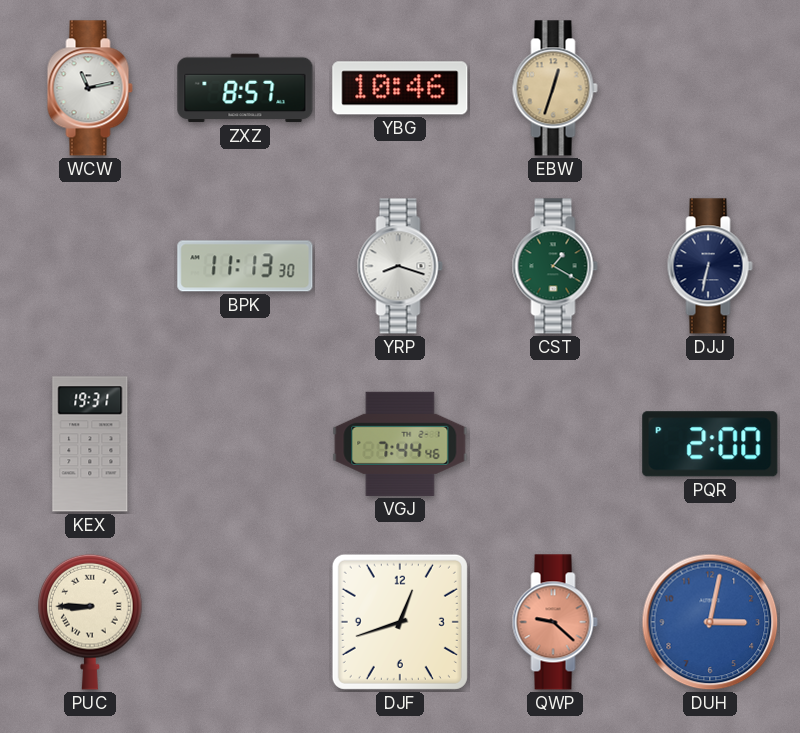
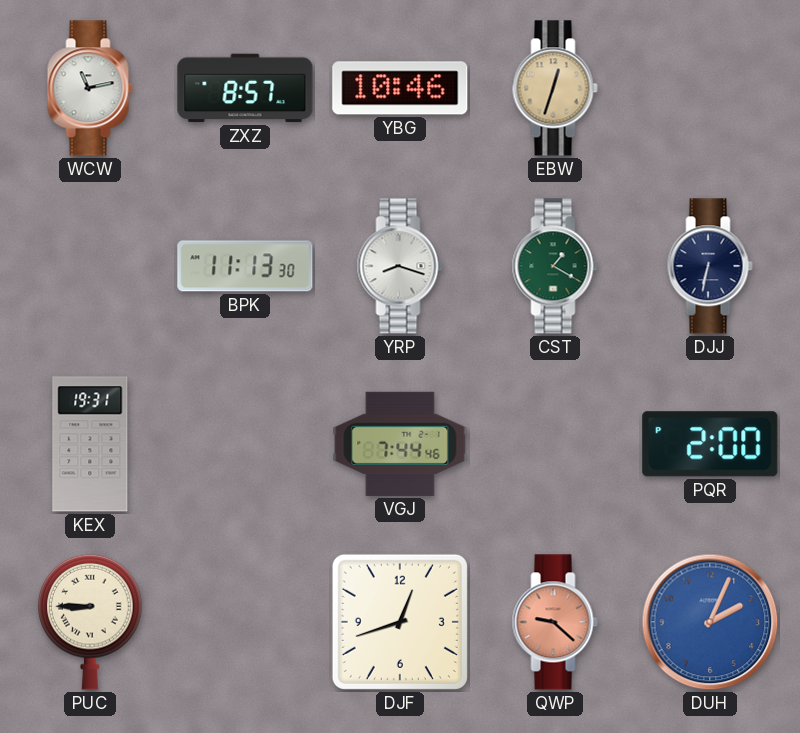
DUH: 3:02 -> 2:04
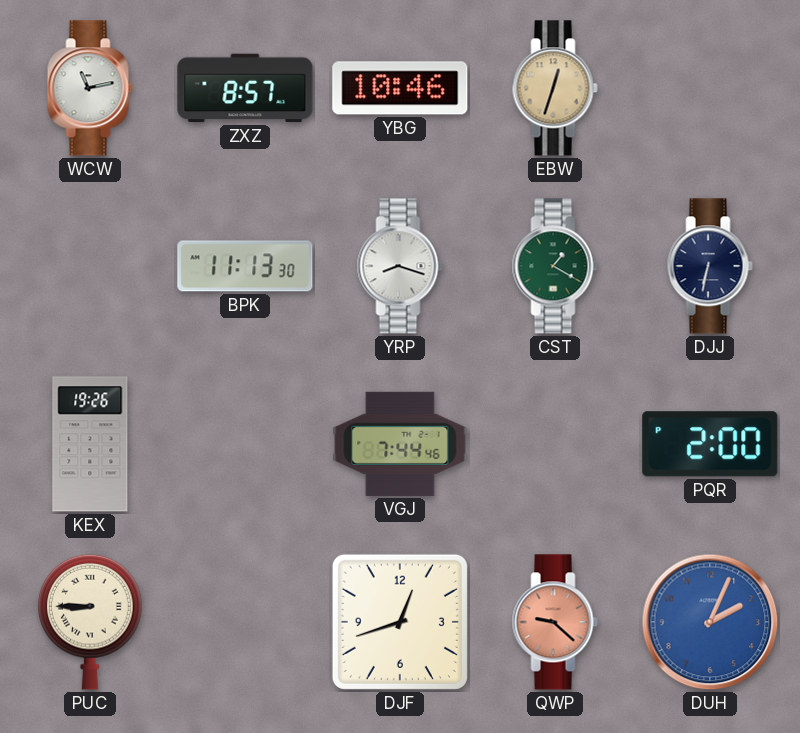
KEX: 19:31 -> 19:26
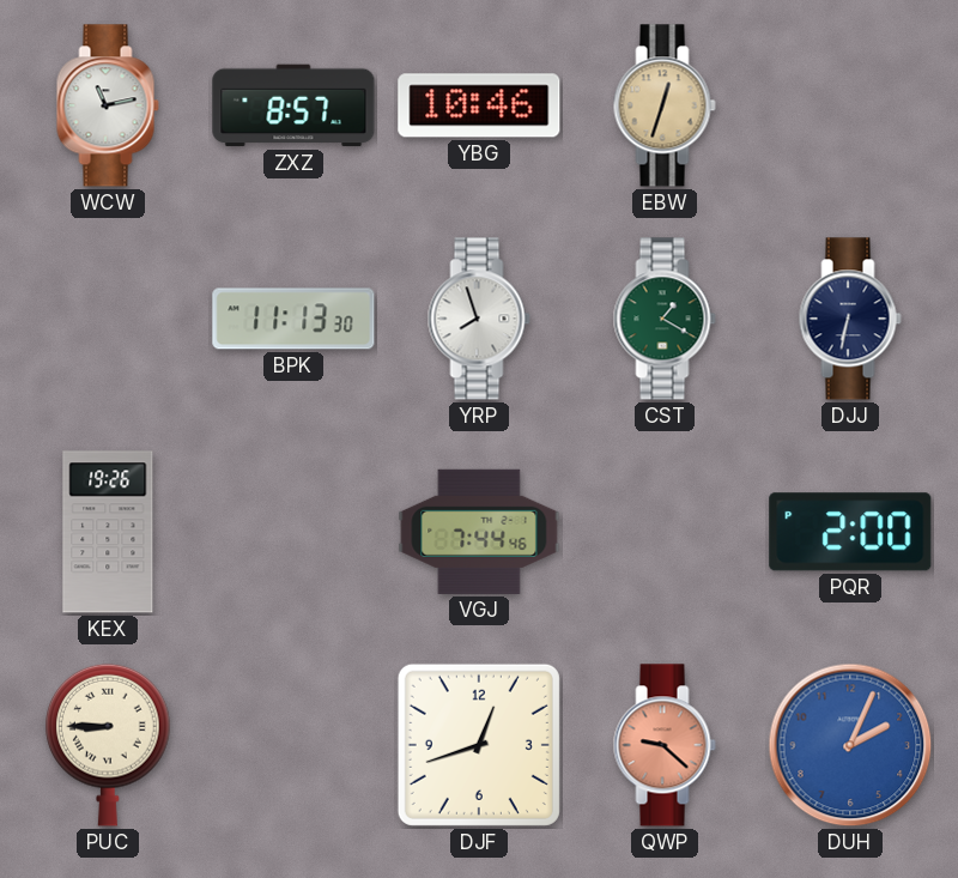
YRP: 8:18 -> 7:57
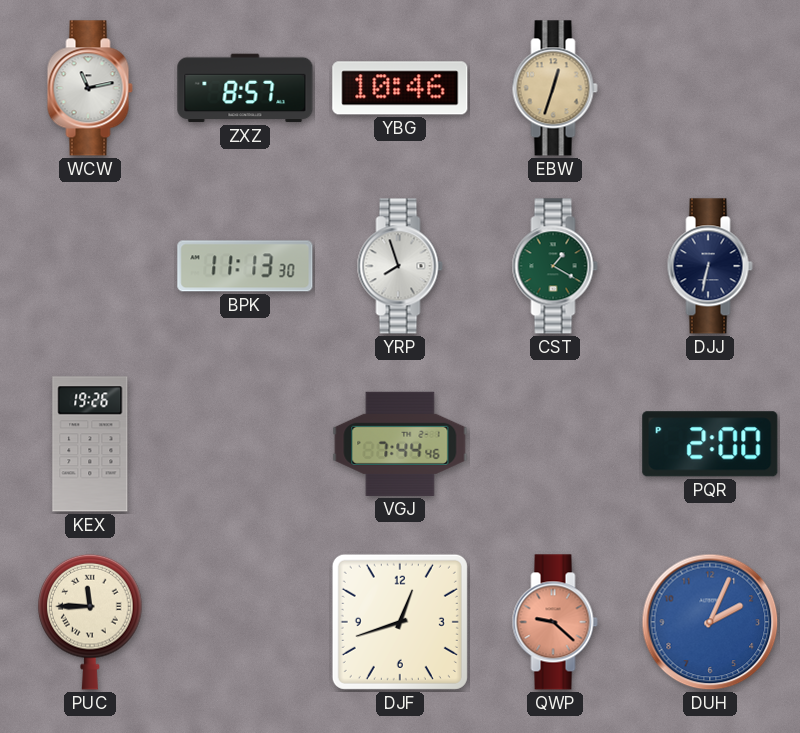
PUC: 8:45 -> 11:45
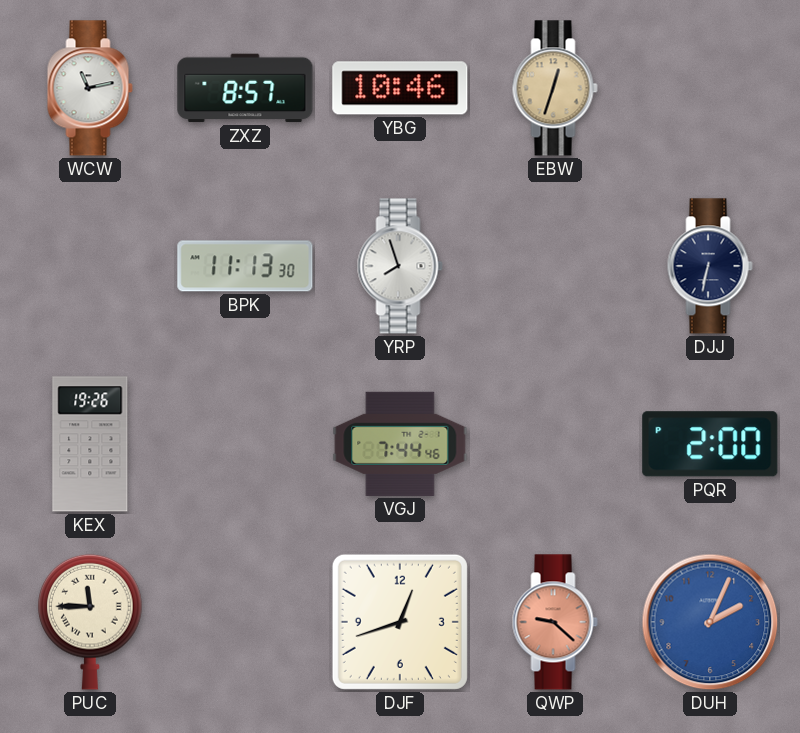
CST: 1:20 -> none
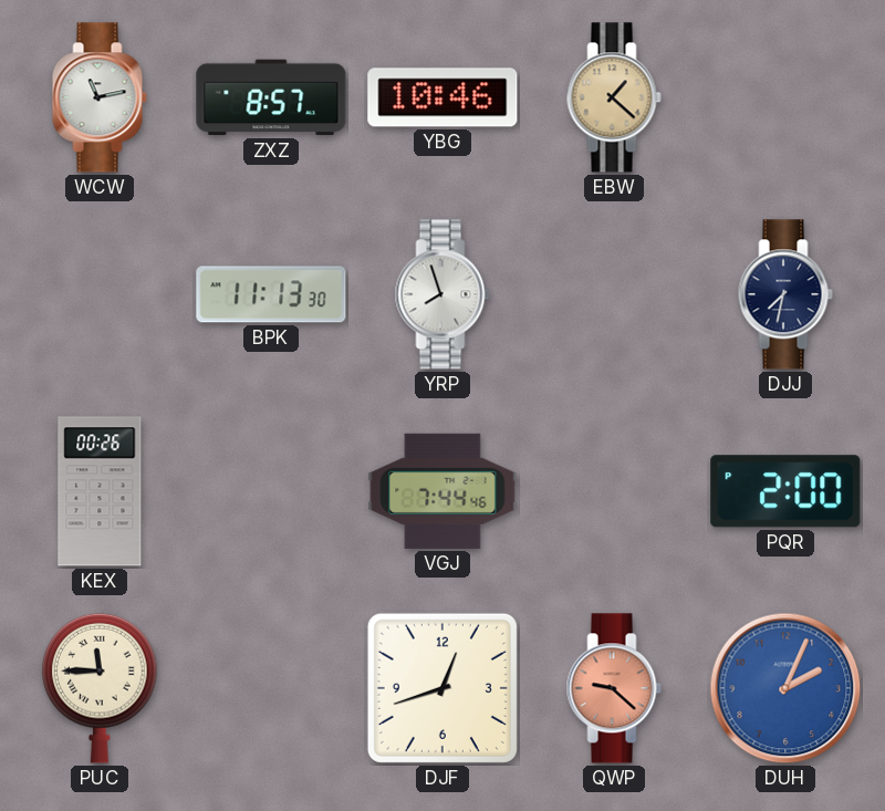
EBW: 12:33 -> 1:22
DJJ: 6:32 -> 7:32
KEX: 19:26 -> 00:26
